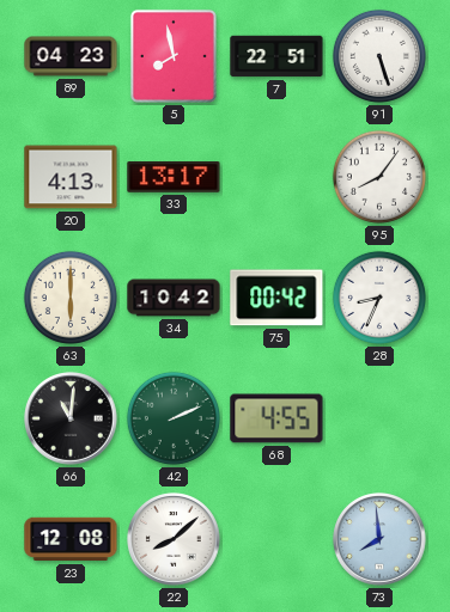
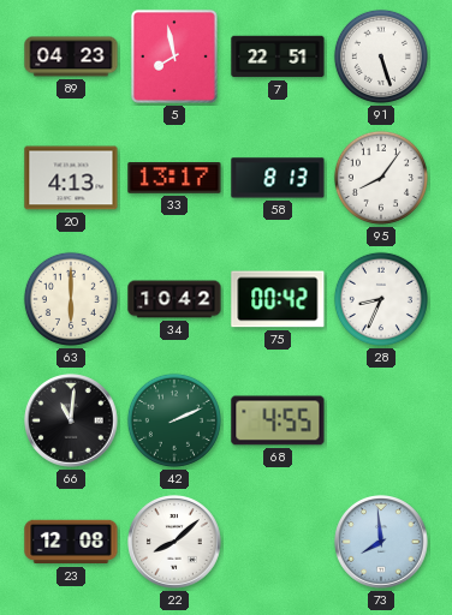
58: none -> 8:13
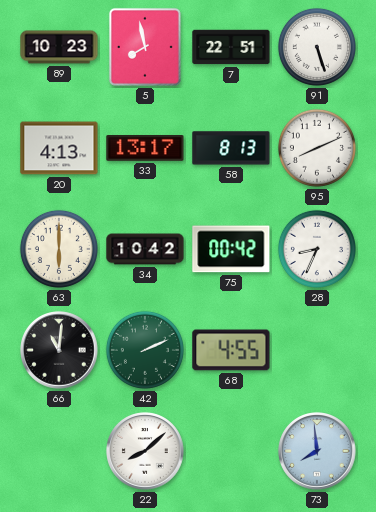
89: 04:23 -> 10:23
95: 8:06 -> 8:11
23: 12:08 -> none
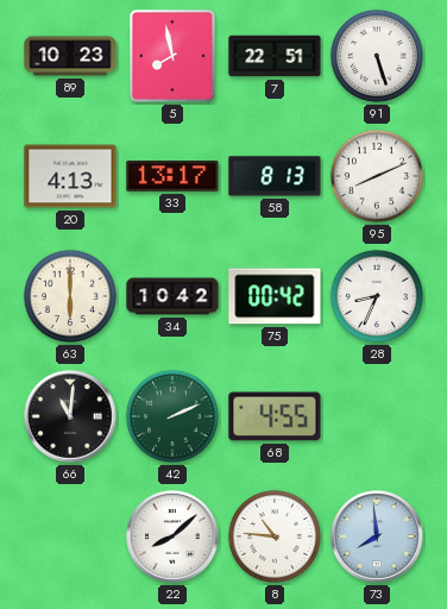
8: none -> 10:46
